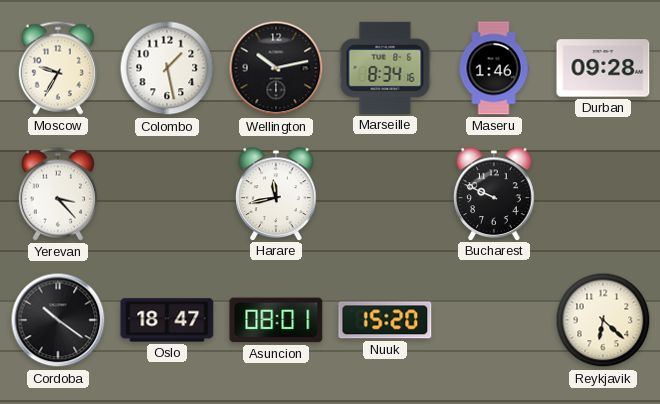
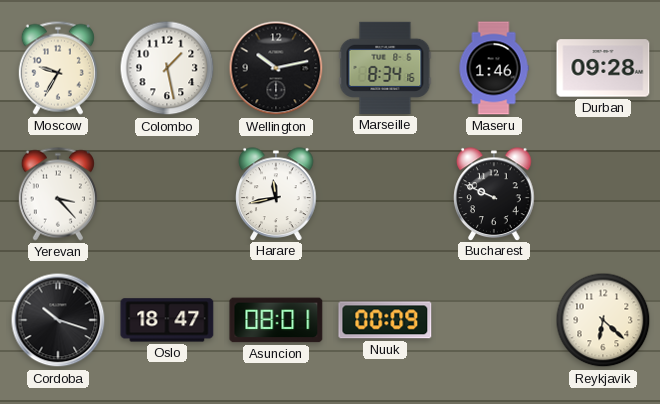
Cordoba: 10:21 -> 10:18
Nuuk: 15:20 -> 00:09
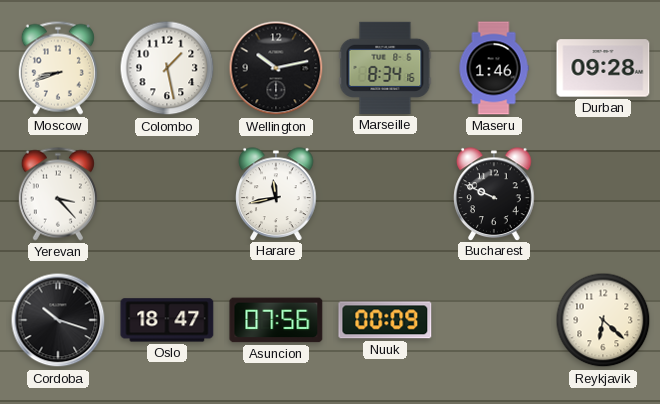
Moscow: 9:35 -> 8:42
Asuncion: 08:01 -> 07:56
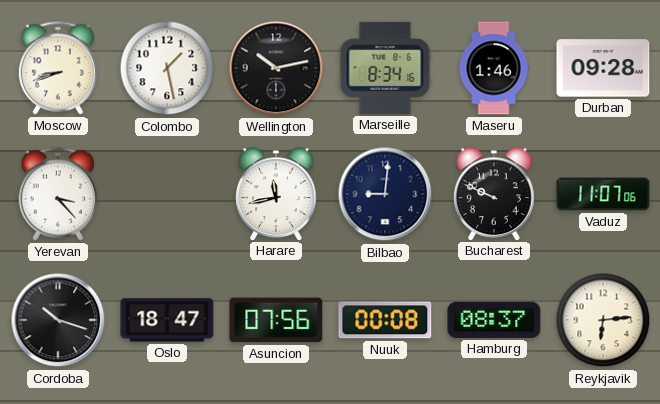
Bilbao: none -> 9:01
Vaduz: none -> 11:07
Nuuk: 00:09 -> 00:08
Hamburg: none -> 08:37
Reykjavik: 6:22 -> 6:14
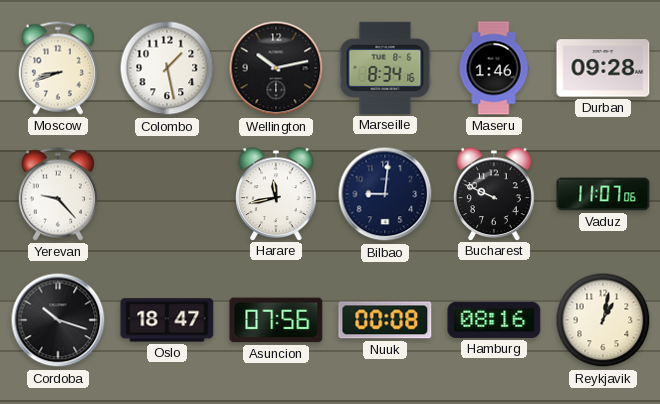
Yerevan: 3:23 -> 9:23
Hamburg: 08:37 -> 08:16
Reykjavik: 6:14 -> 1:02
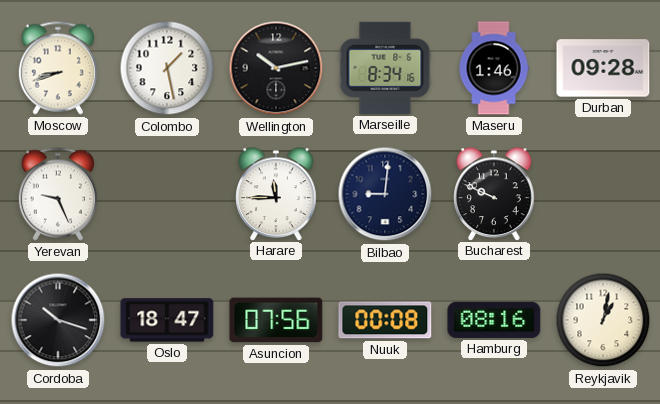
Yerevan: 9:23 -> 9:26
Harare: 11:43 -> 11:45
Vaduz: 11:07 -> none
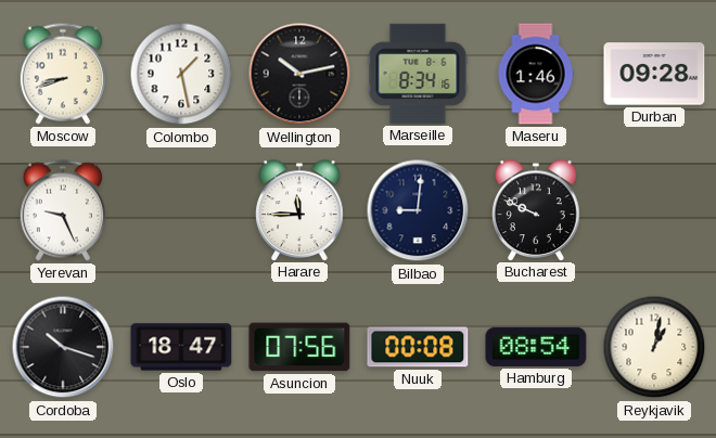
Hamburg: 08:16 -> 08:54
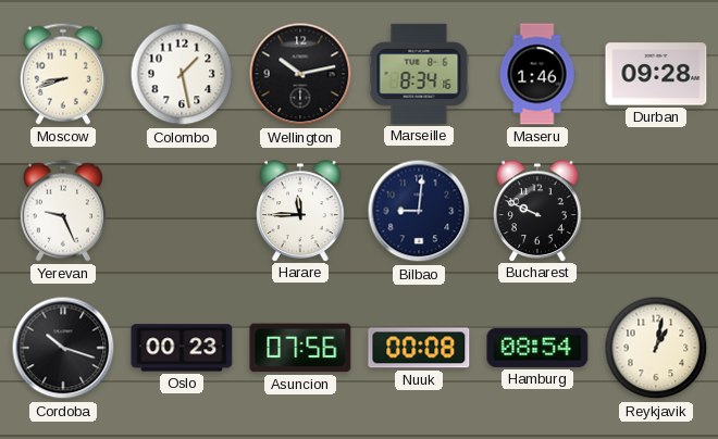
Oslo: 18:47 -> 00:23
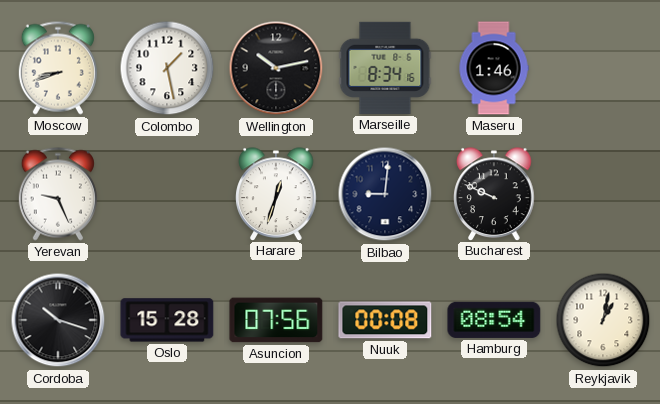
Durban: 09:28 -> none
Harare: 11:45 -> 12:33
Oslo: 00:23 -> 15:28
